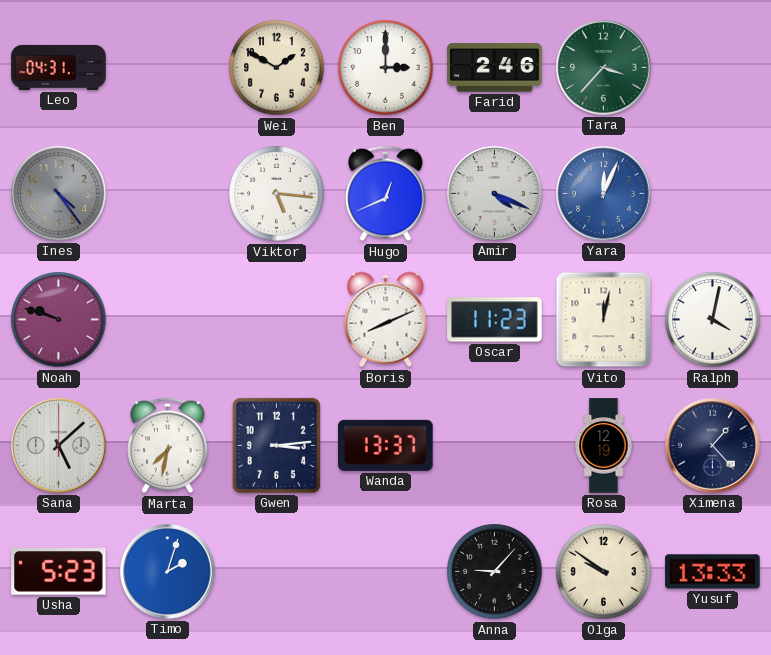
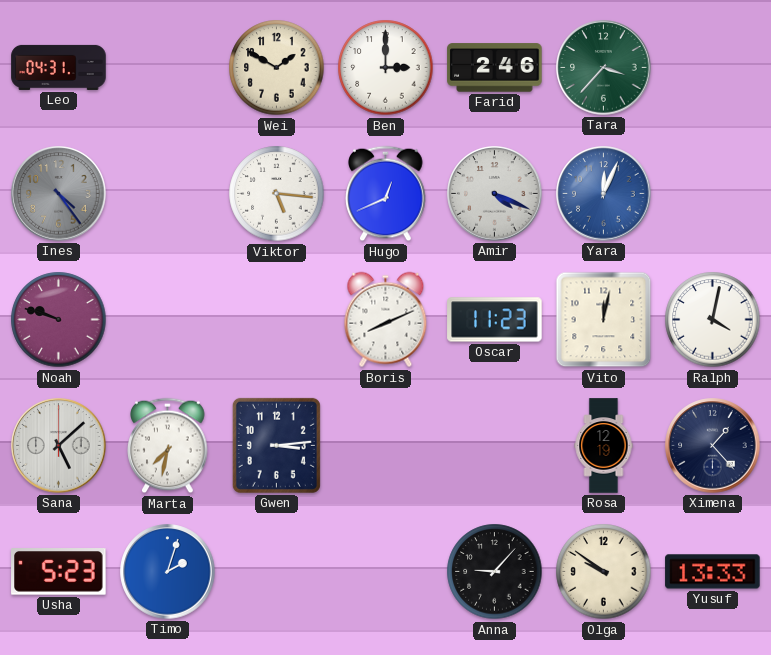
Wanda: 13:37 -> none
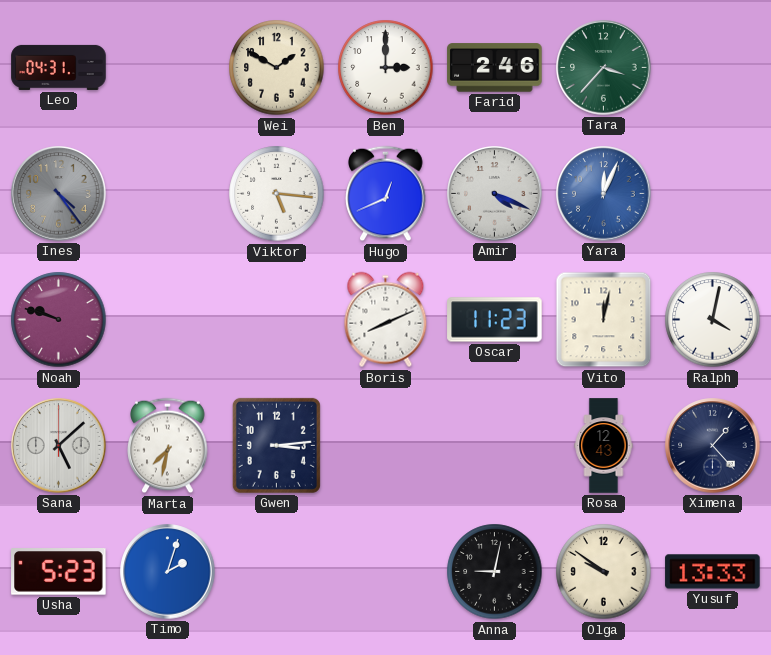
Rosa: 12:19 -> 12:43
Anna: 9:07 -> 9:02
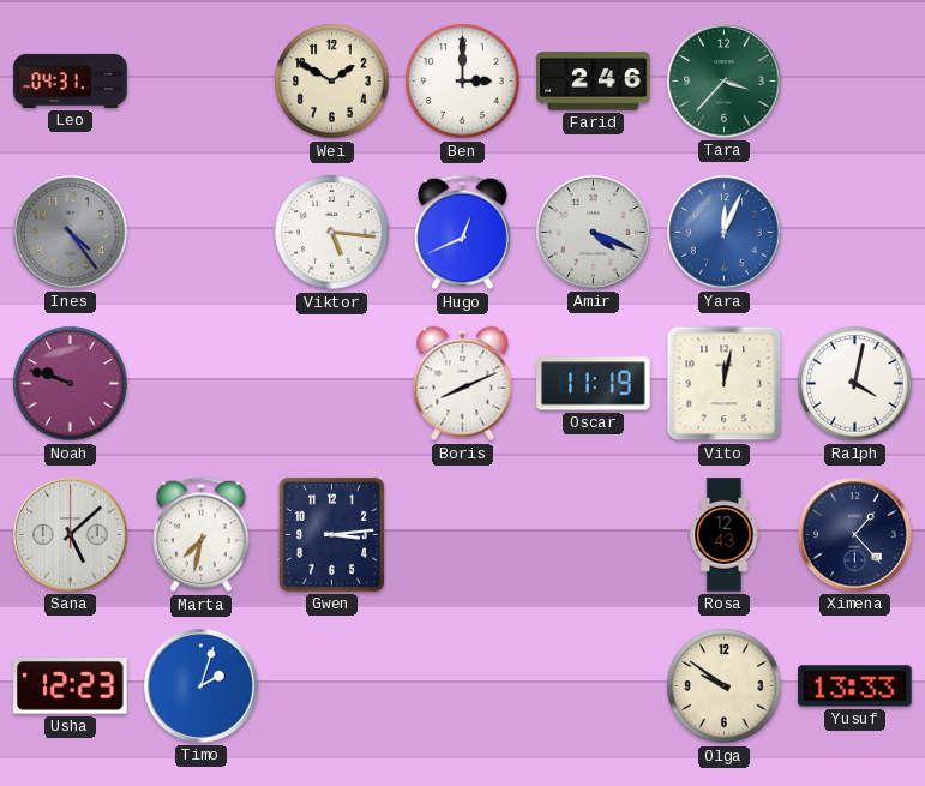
Oscar: 11:23 -> 11:19
Usha: 5:23 -> 12:23
Anna: 9:02 -> none
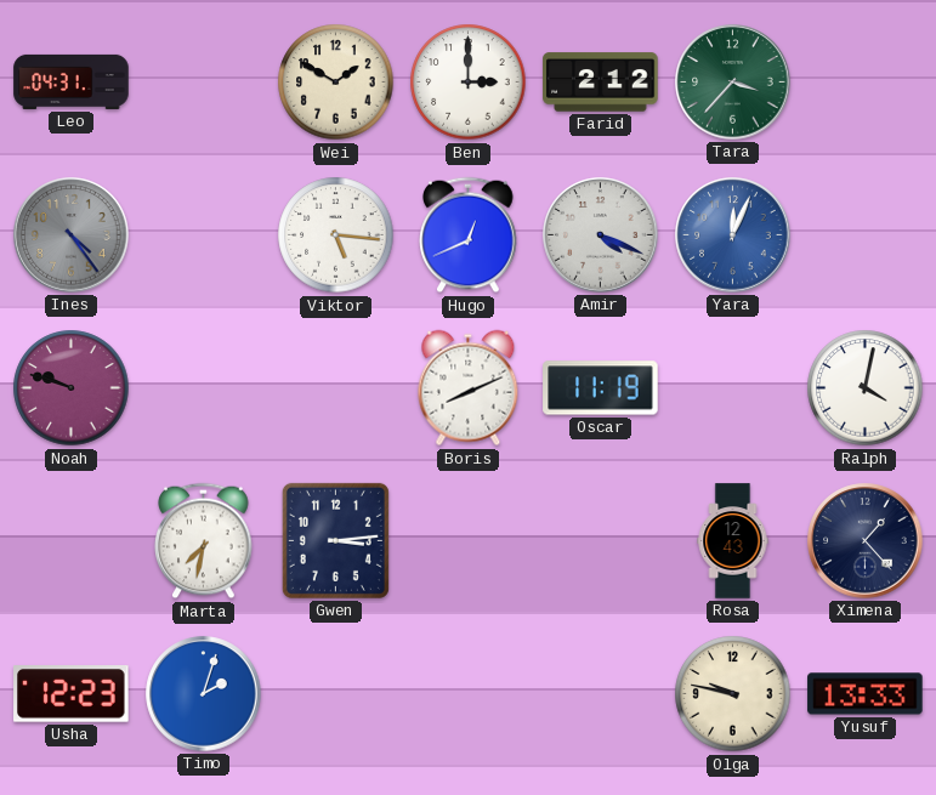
Farid: 2:46 -> 2:12
Vito: 12:02 -> none
Sana: 5:08 -> none
Olga: 9:51 -> 9:47
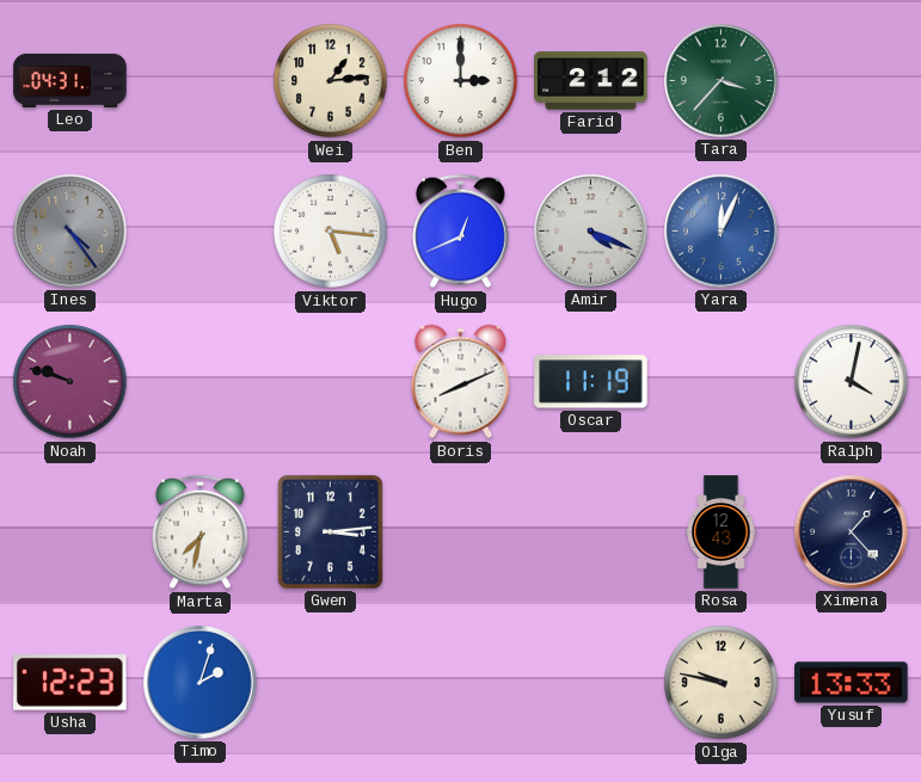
Wei: 1:50 -> 1:14
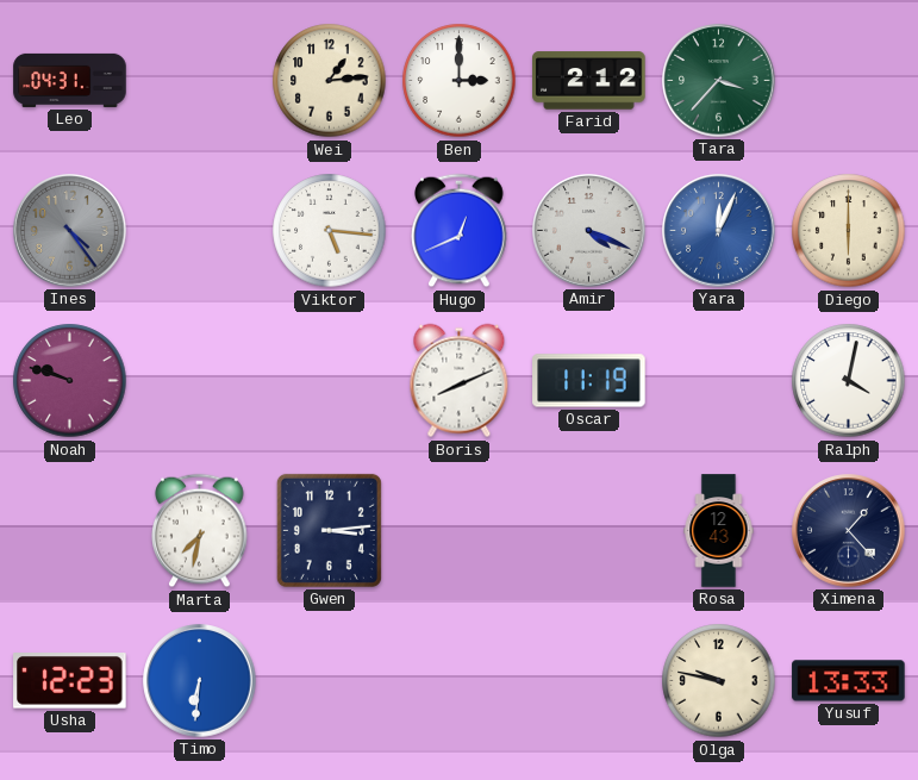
Diego: none -> 6:00
Timo: 2:03 -> 6:31
